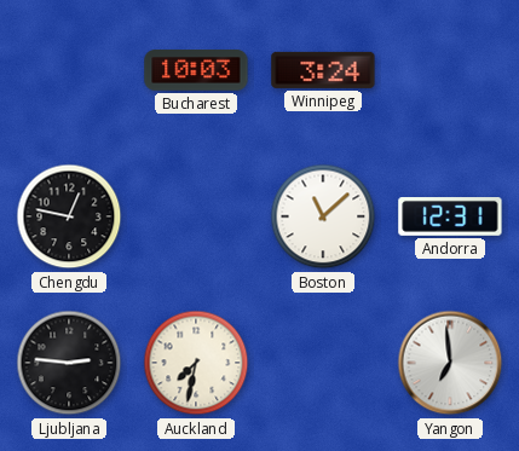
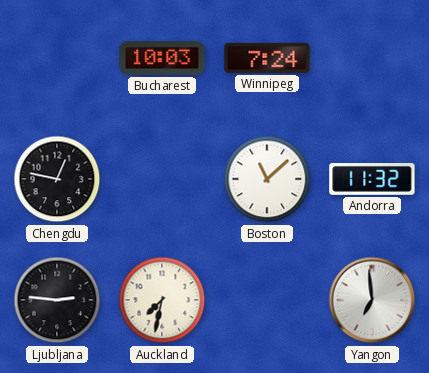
Winnipeg: 3:24 -> 7:24
Andorra: 12:31 -> 11:32
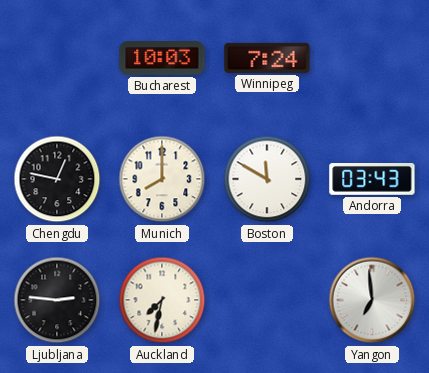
Munich: none -> 8:00
Boston: 11:08 -> 11:50
Andorra: 11:32 -> 03:43
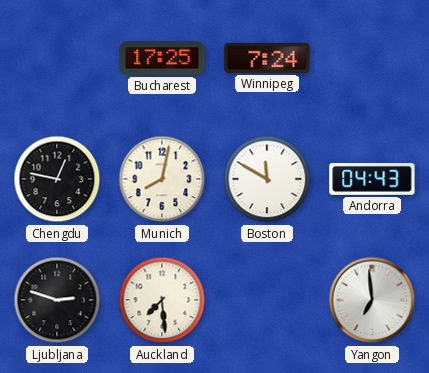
Bucharest: 10:03 -> 17:25
Munich: 8:00 -> 8:02
Andorra: 03:43 -> 04:43
Ljubljana: 2:46 -> 2:48
Auckland: 7:32 -> 7:29
